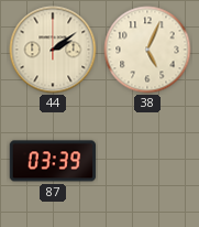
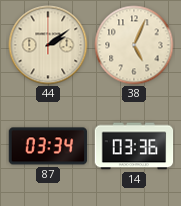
87: 03:39 -> 03:34
14: none -> 03:36
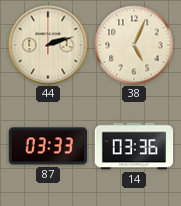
44: 2:09 -> 2:12
87: 03:34 -> 03:33
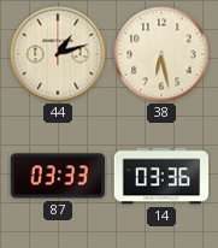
44: 2:12 -> 1:12
38: 5:04 -> 6:28
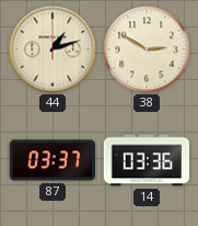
38: 6:28 -> 2:50
87: 03:33 -> 03:37
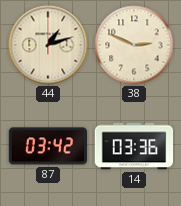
38: 2:50 -> 2:49
87: 03:37 -> 03:42
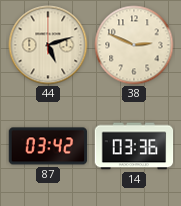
44: 1:12 -> 5:12
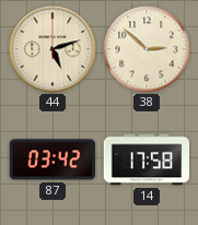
38: 2:49 -> 2:52
14: 03:36 -> 17:58
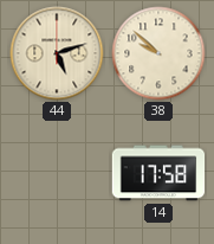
38: 2:52 -> 9:52
87: 03:42 -> none
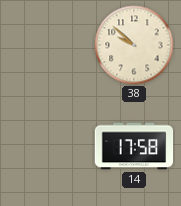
44: 5:12 -> none
